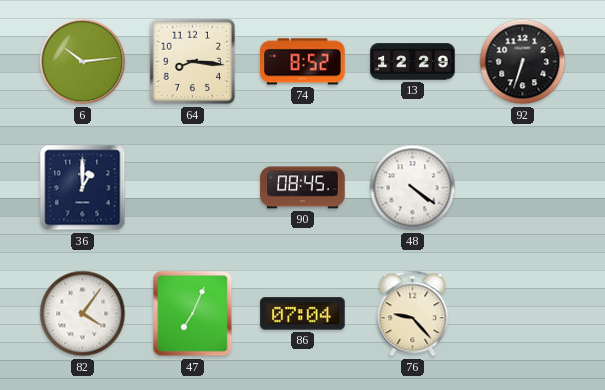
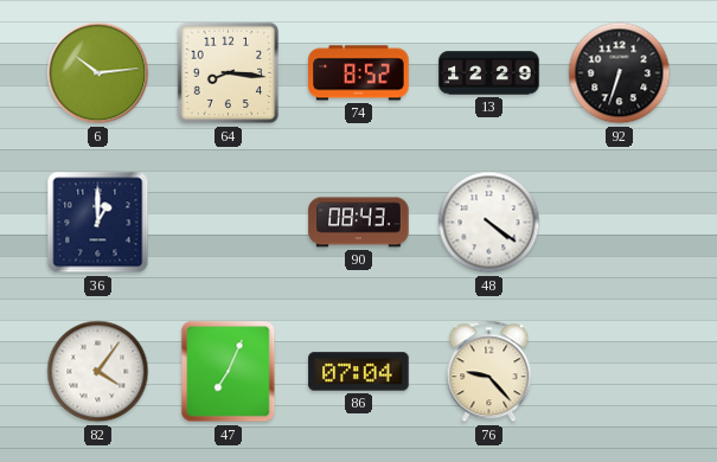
90: 08:45 -> 08:43
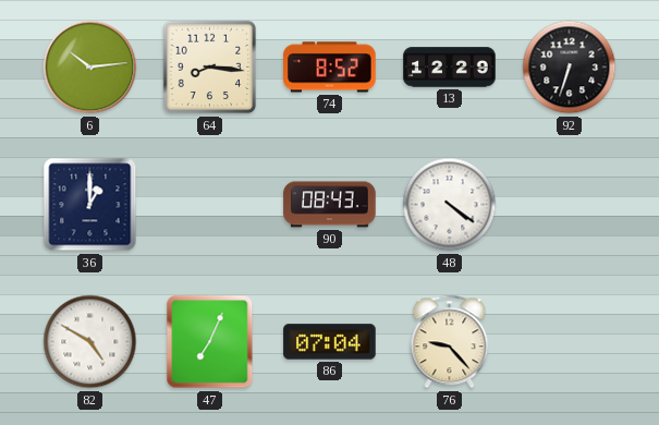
82: 4:06 -> 4:50
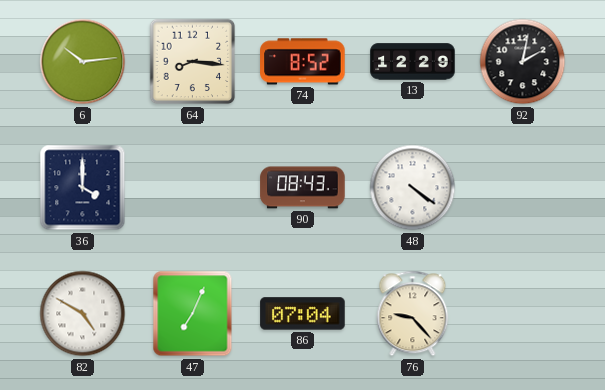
92: 6:33 -> 2:02
36: 1:00 -> 4:00
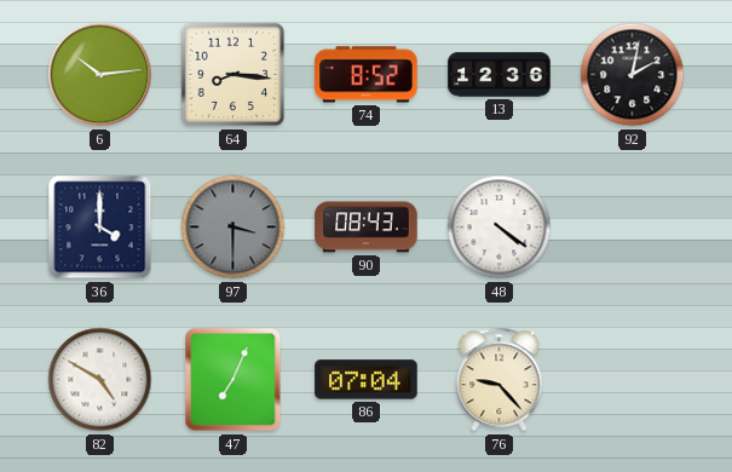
13: 12:29 -> 12:36
97: none -> 3:30
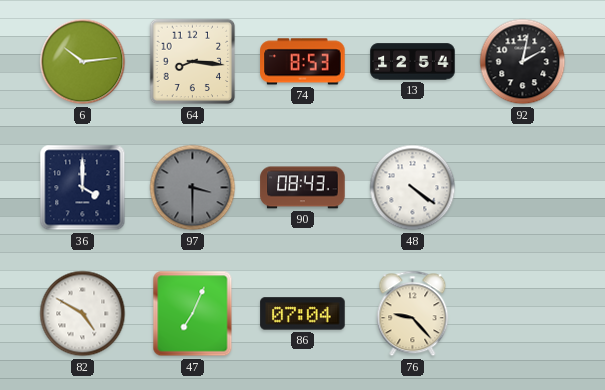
74: 8:52 -> 8:53
13: 12:36 -> 12:54
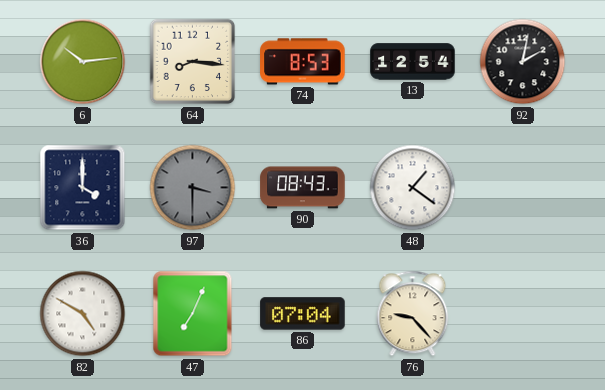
48: 4:21 -> 1:21
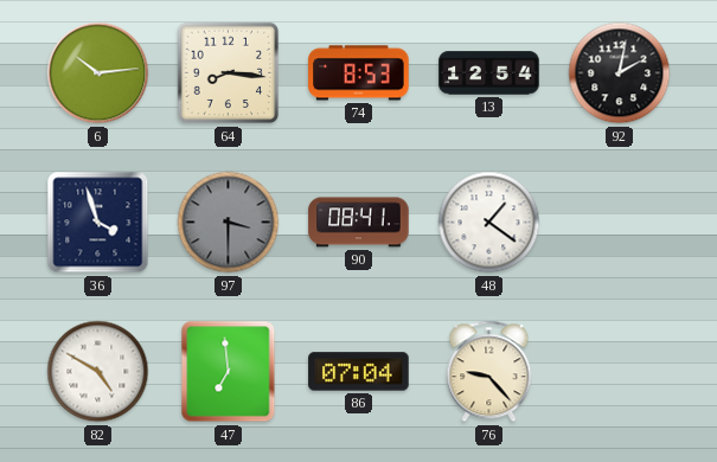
36: 4:00 -> 3:57
90: 08:43 -> 08:41
47: 7:04 -> 6:59
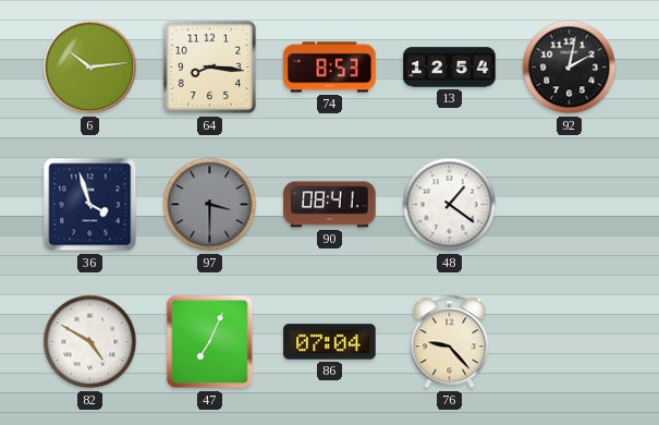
47: 6:59 -> 7:04
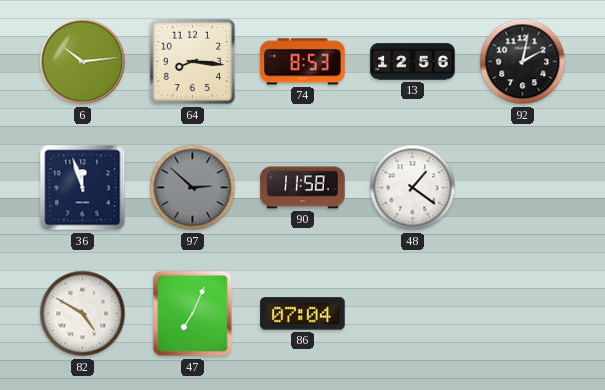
13: 12:54 -> 12:56
36: 3:57 -> 11:57
97: 3:30 -> 2:52
90: 08:41 -> 11:58
76: 9:23 -> none
